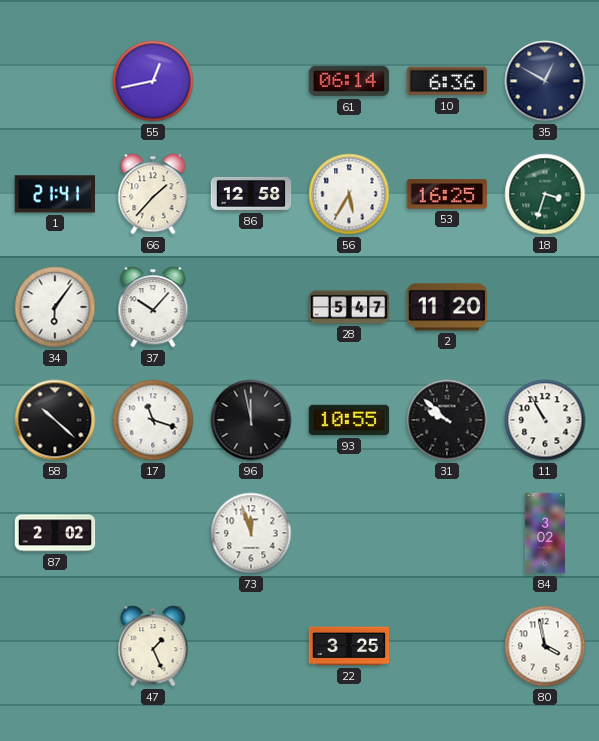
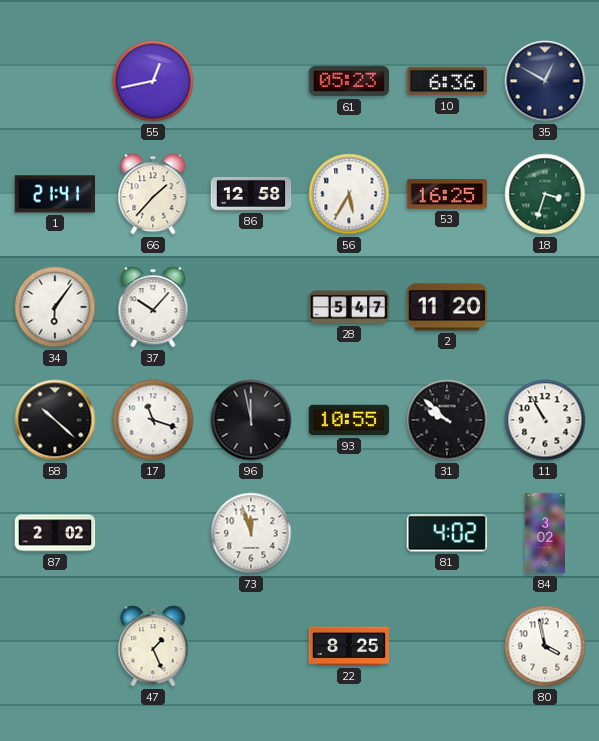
61: 06:14 -> 05:23
81: none -> 4:02
22: 3:25 -> 8:25
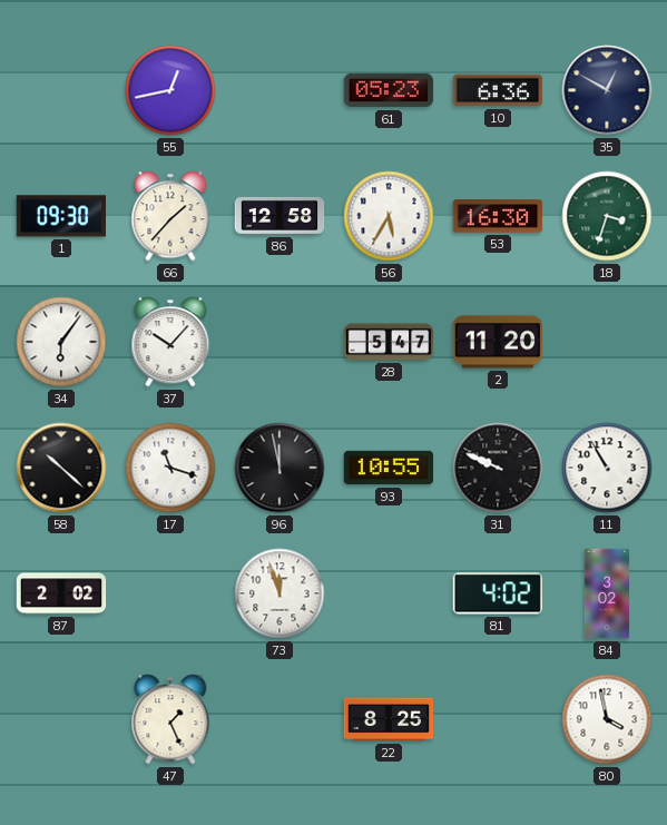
1: 21:41 -> 09:30
53: 16:25 -> 16:30
31: 9:52 -> 9:49
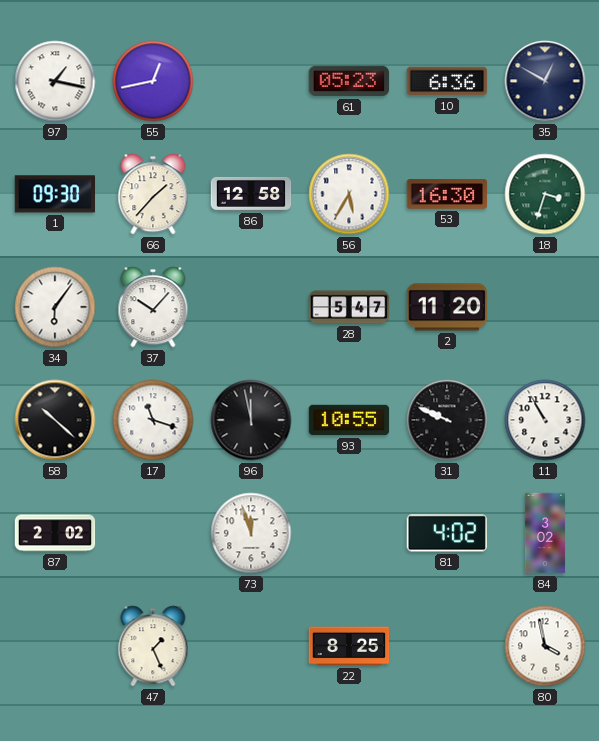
97: none -> 1:17
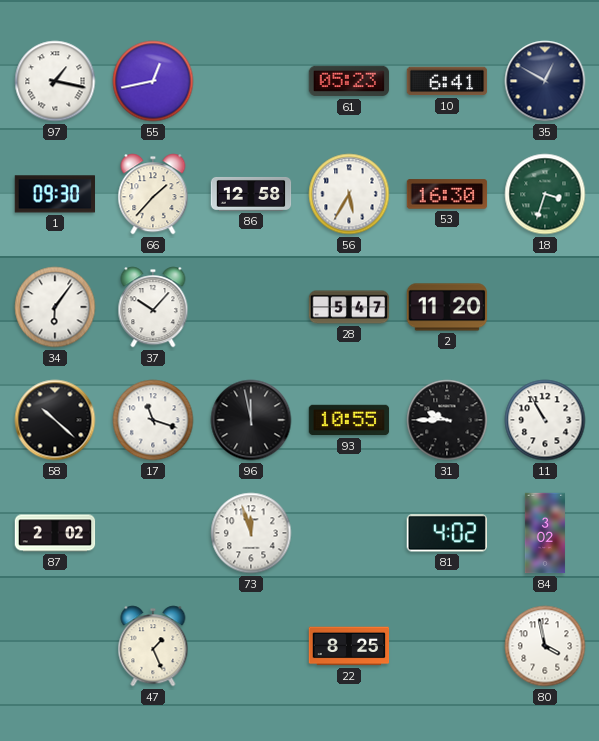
10: 6:36 -> 6:41
31: 9:49 -> 9:45
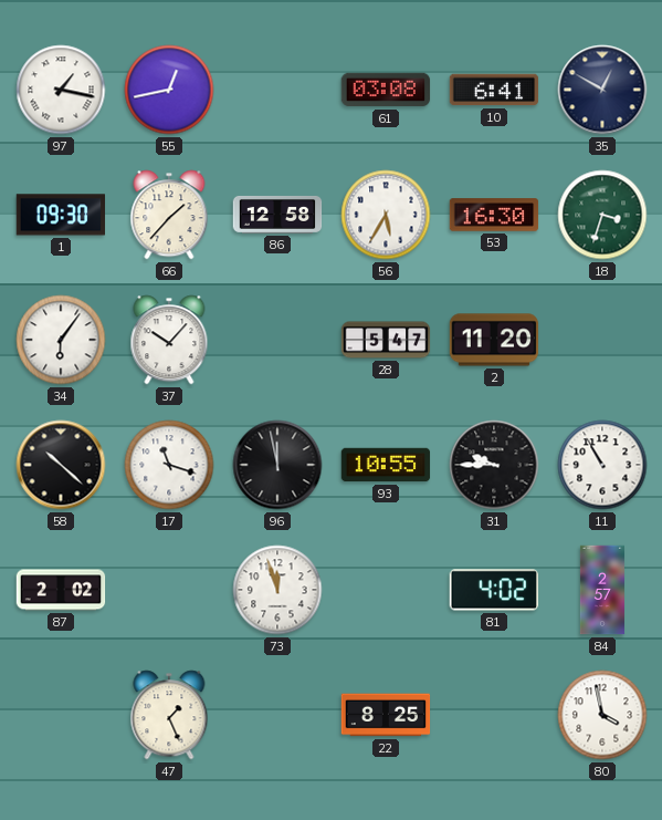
61: 05:23 -> 03:08
84: 3:02 -> 2:57
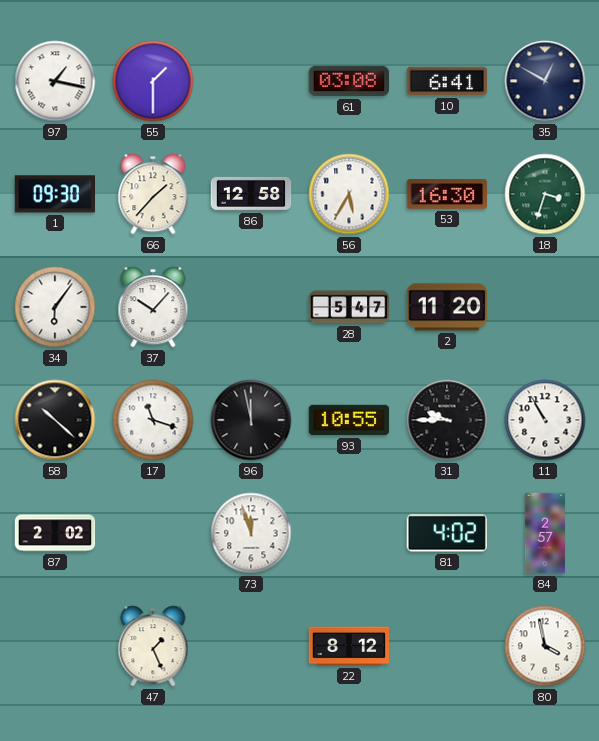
55: 12:43 -> 1:30
22: 8:25 -> 8:12
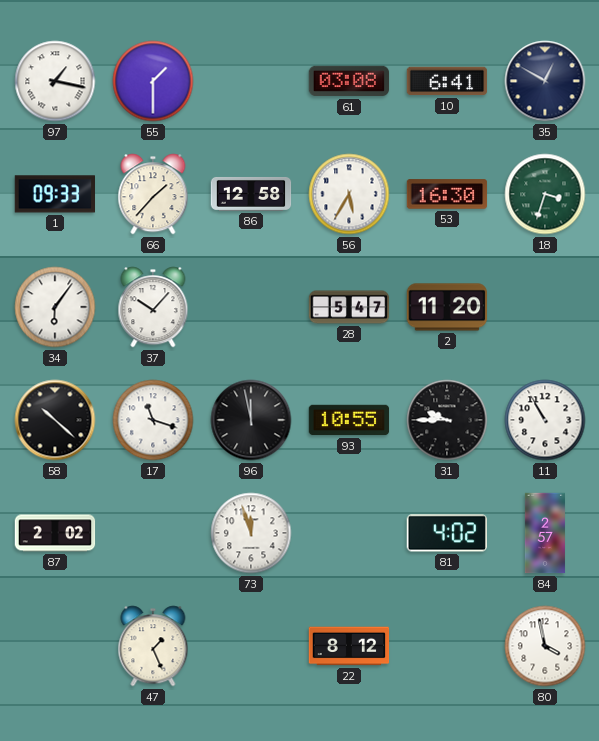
1: 09:30 -> 09:33
